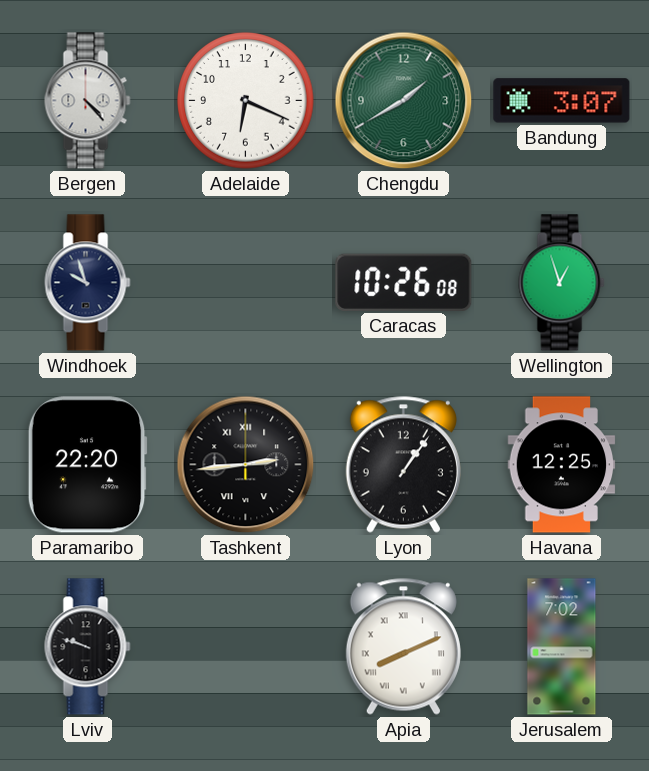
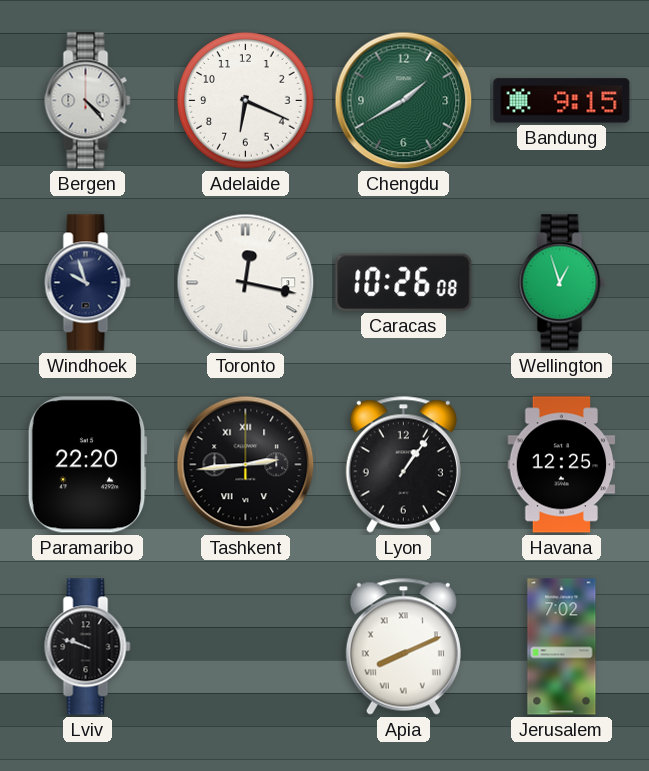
Bandung: 3:07 -> 9:15
Toronto: none -> 12:17
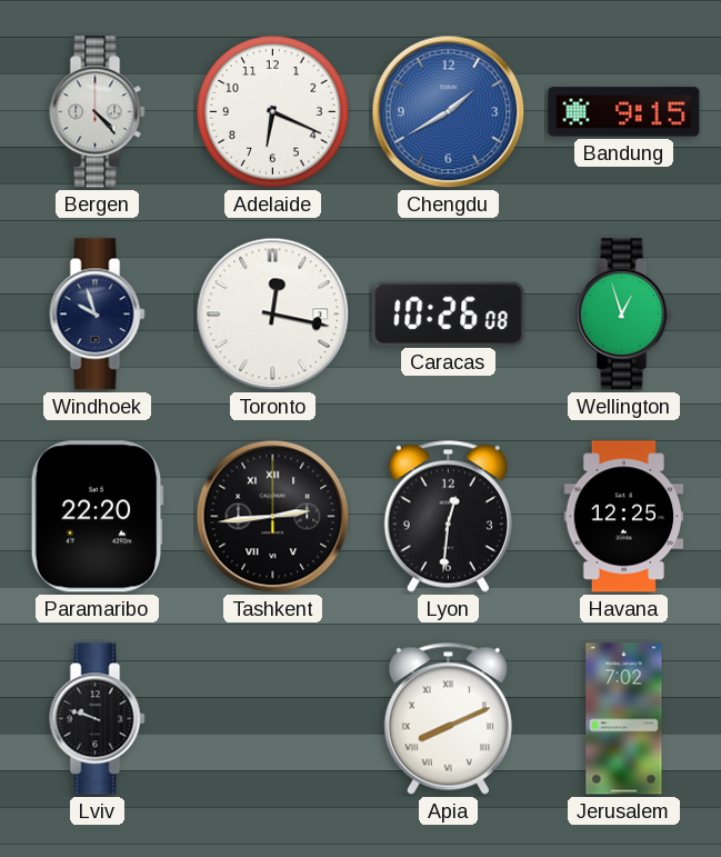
Chengdu dial: green -> blue
Lyon: 1:06 -> 12:31
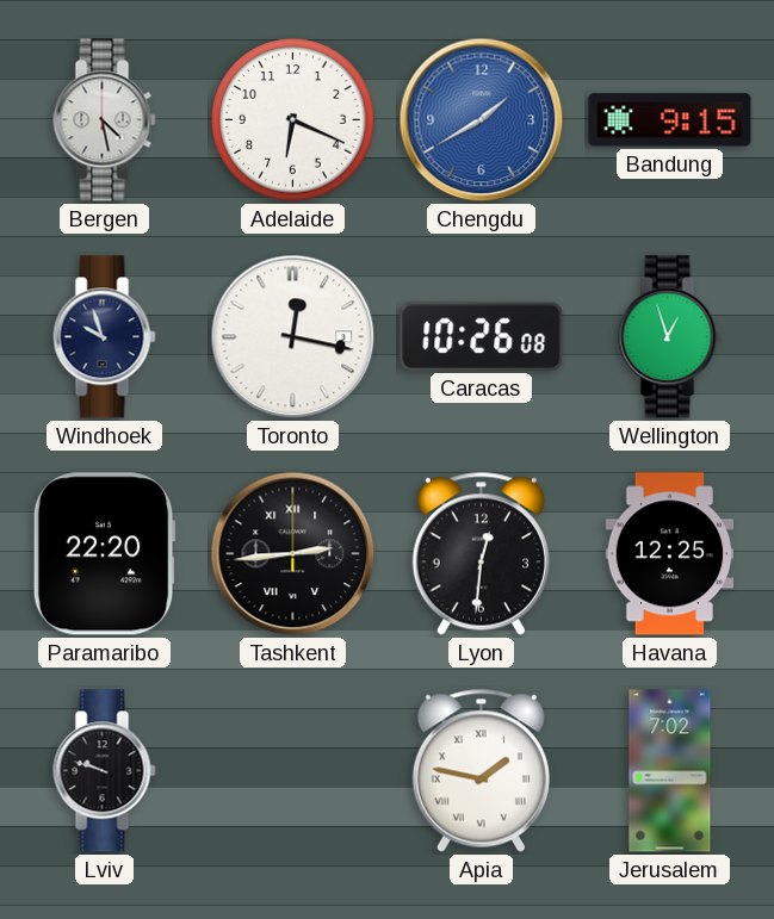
Bergen: 4:23 -> 4:28
Apia: 8:11 -> 1:47
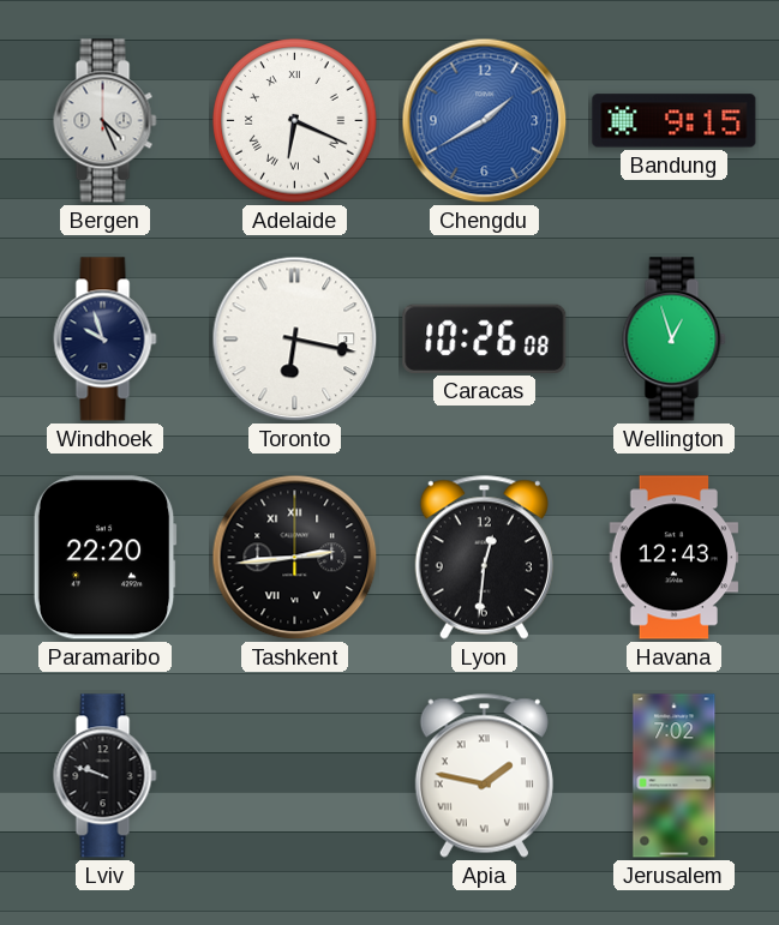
Bergen: 4:28 -> 4:26
Adelaide numerals: Arabic -> Roman
Toronto: 12:17 -> 6:17
Havana: 12:25 -> 12:43
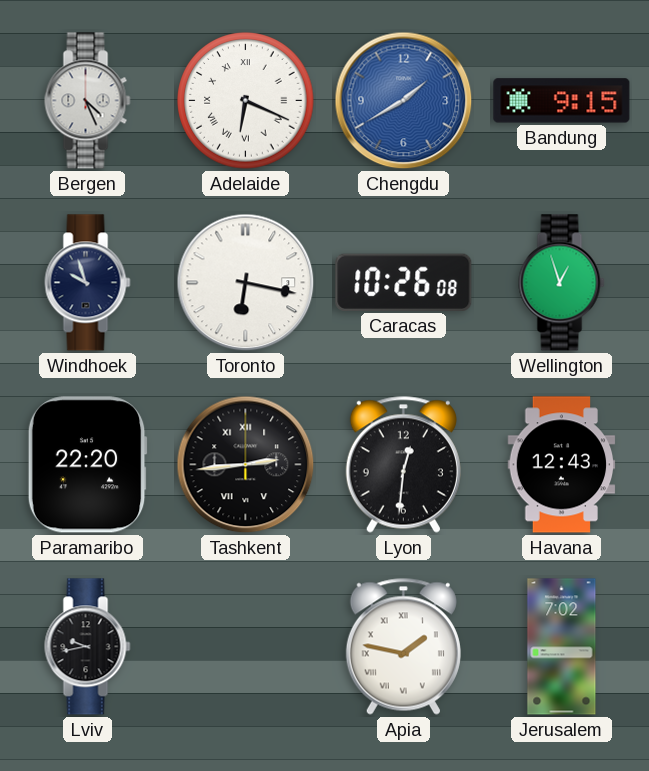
Lviv: 9:48 -> 9:43
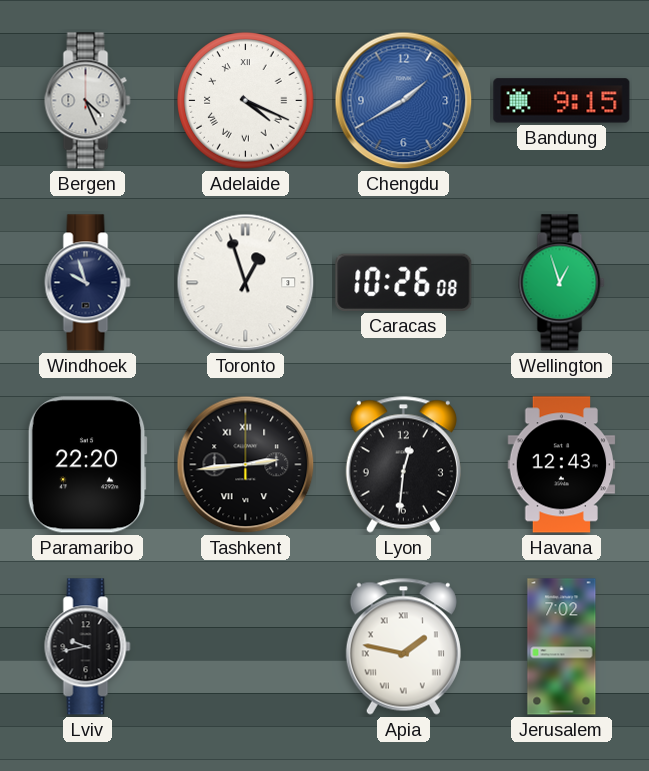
Adelaide: 6:19 -> 4:19
Toronto: 6:17 -> 12:57
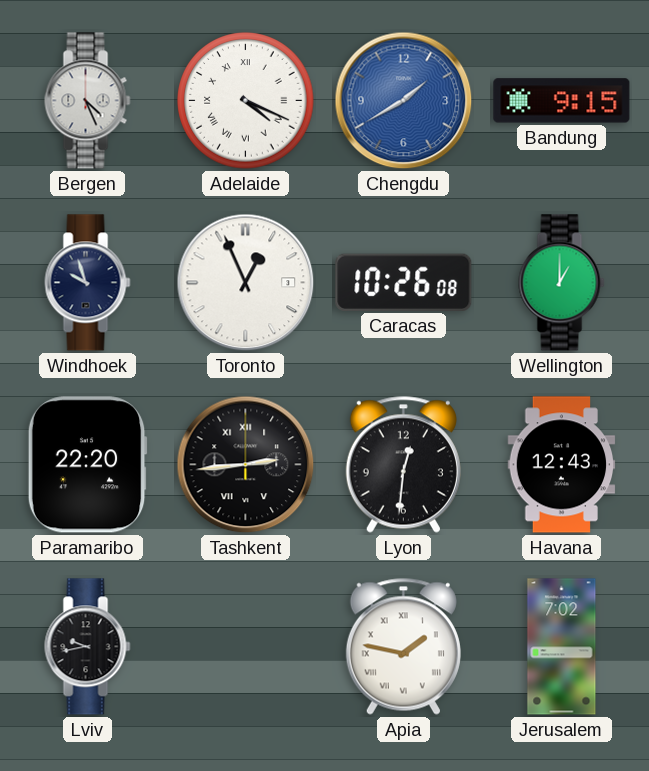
Toronto: 12:57 -> 12:56
Wellington: 12:57 -> 1:00
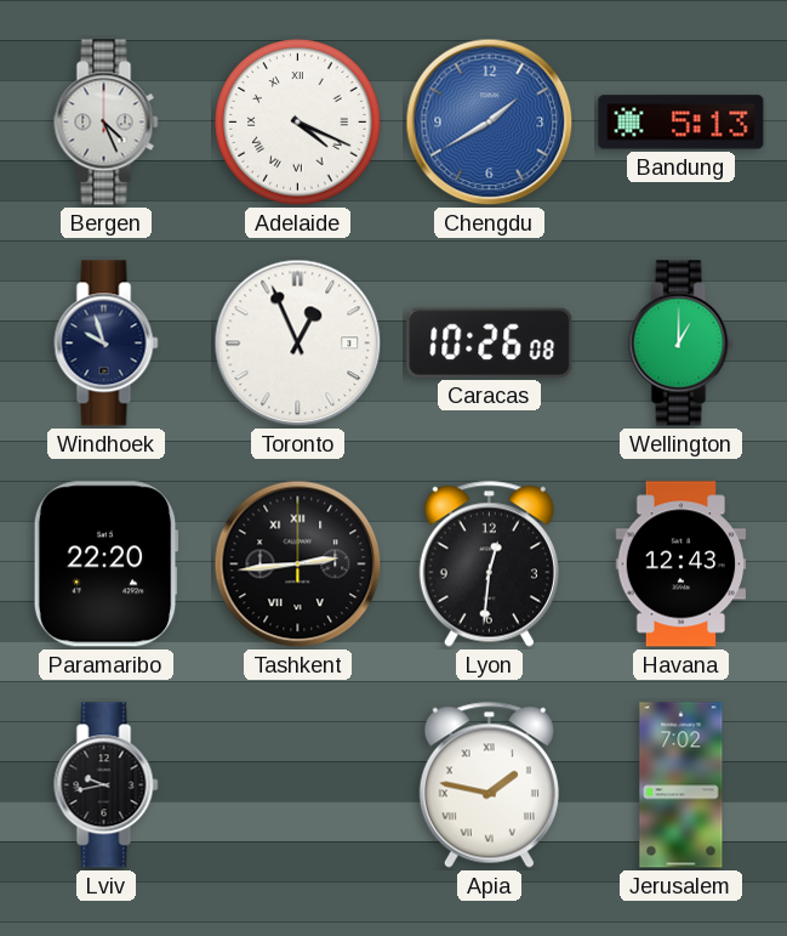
Bandung: 9:15 -> 5:13
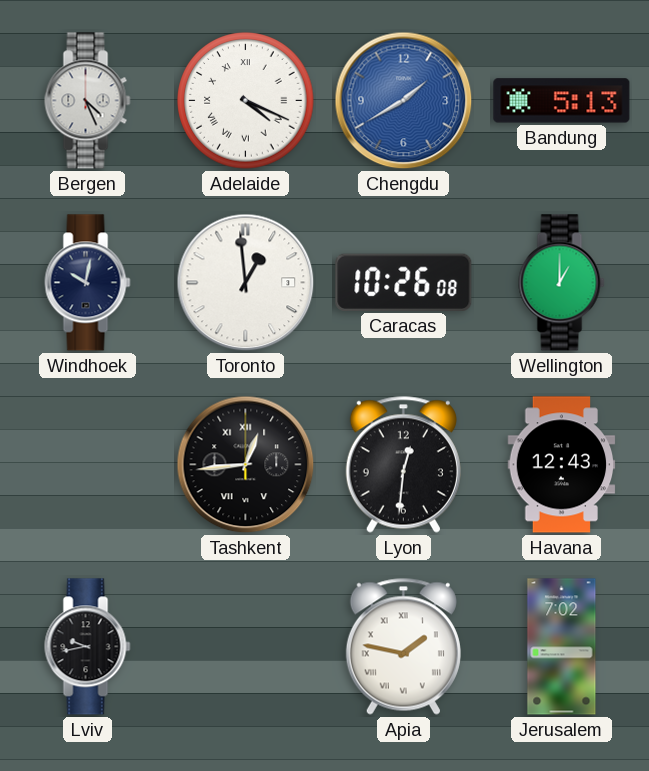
Windhoek: 9:57 -> 10:02
Toronto: 12:56 -> 12:59
Paramaribo: 22:20 -> none
Tashkent: 2:44 -> 12:44
